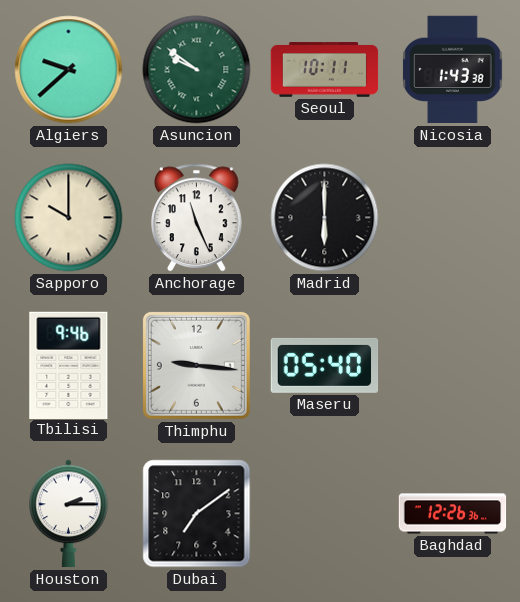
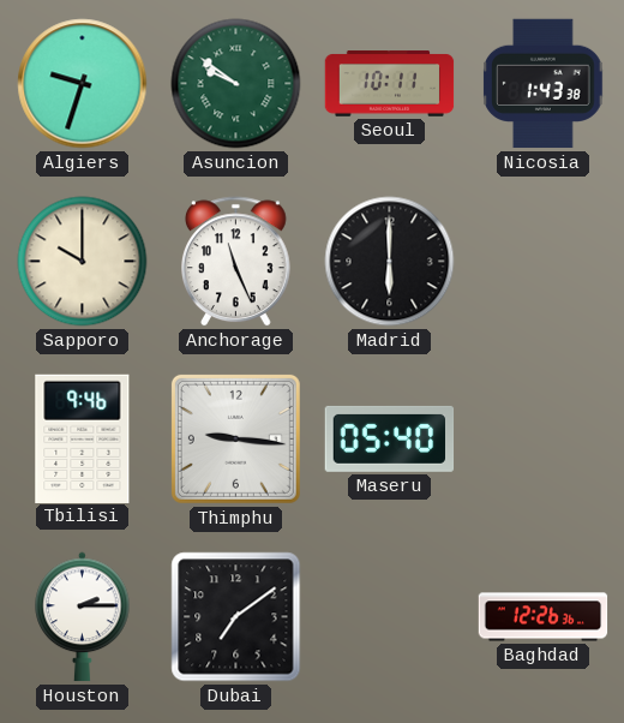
Algiers: 9:38 -> 9:33
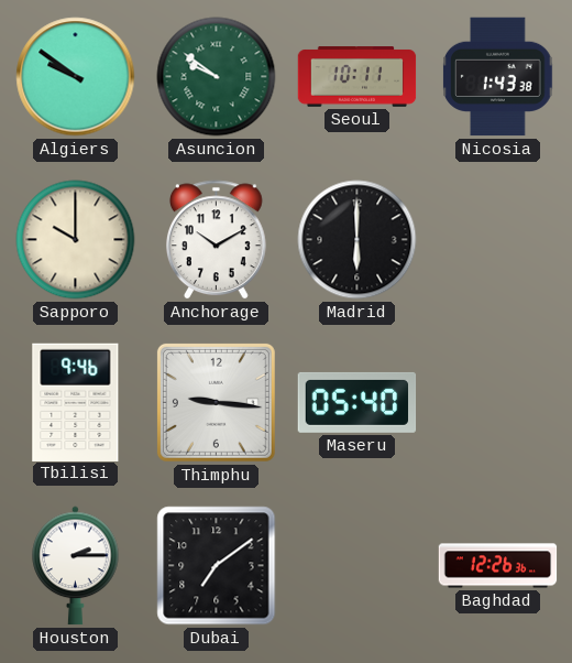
Algiers: 9:33 -> 9:51
Anchorage: 11:26 -> 10:10
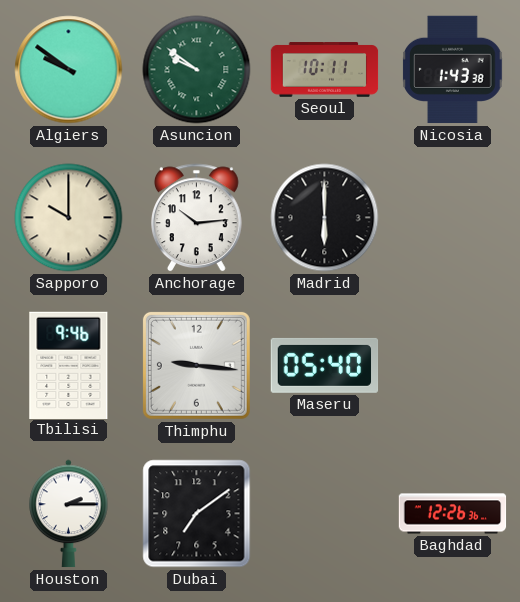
Anchorage: 10:10 -> 10:14
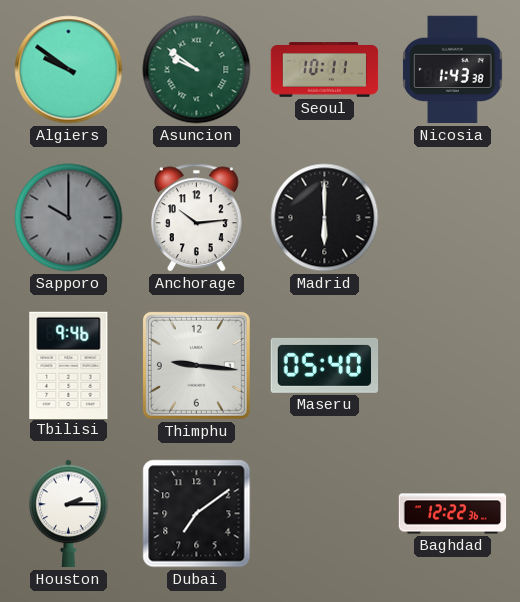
Sapporo dial: cream -> grey
Baghdad: 12:26 -> 12:22
